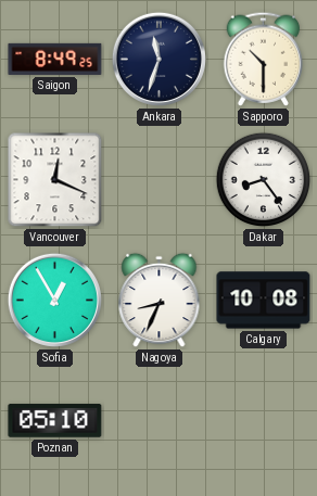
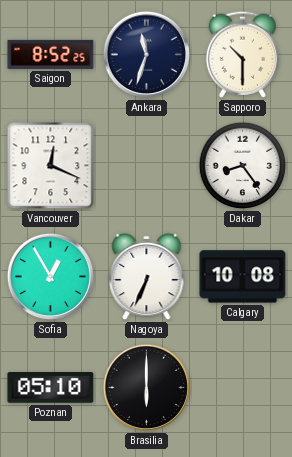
Saigon: 8:49 -> 8:52
Nagoya: 8:34 -> 6:34
Brasilia: none -> 6:00
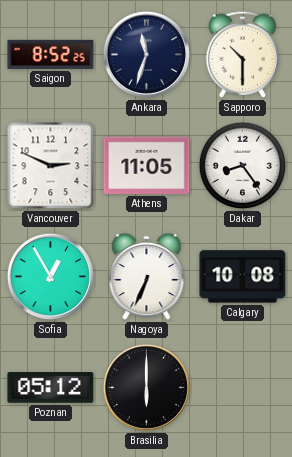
Vancouver: 12:19 -> 2:49
Athens: none -> 11:05
Poznan: 05:10 -> 05:12
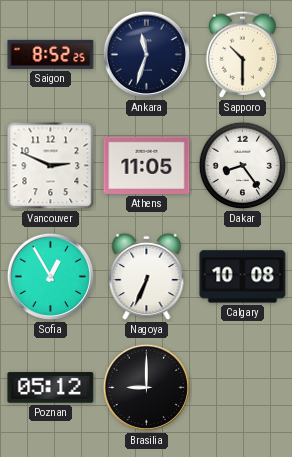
Brasilia: 6:00 -> 9:00
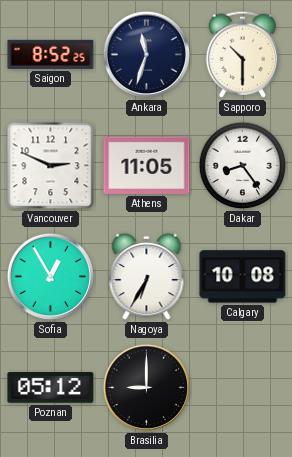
Nagoya: 6:34 -> 6:35
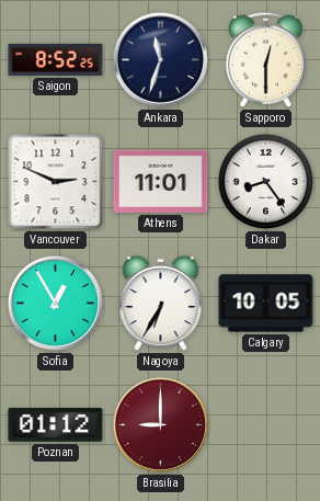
Sapporo: 10:30 -> 12:30
Athens: 11:05 -> 11:01
Calgary: 10:08 -> 10:05
Poznan: 05:12 -> 01:12
Brasilia dial: black -> burgundy
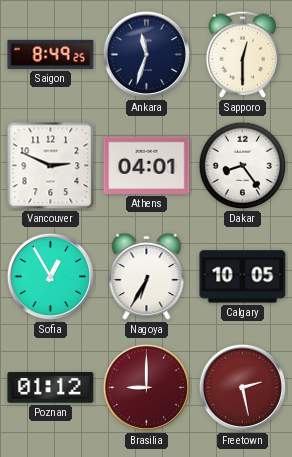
Saigon: 8:52 -> 8:49
Athens: 11:01 -> 04:01
Freetown: none -> 2:28
